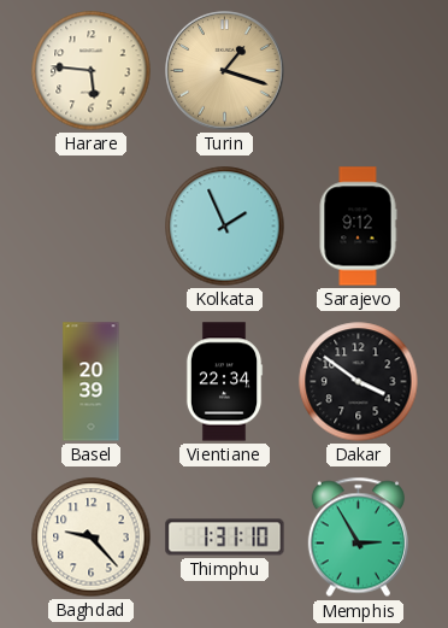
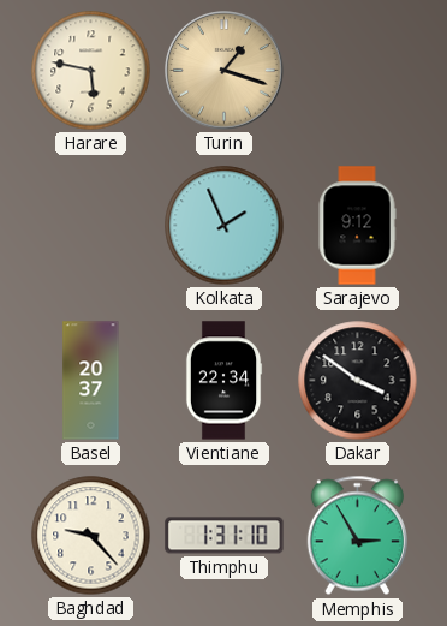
Harare: 5:46 -> 5:47
Basel: 20:39 -> 20:37
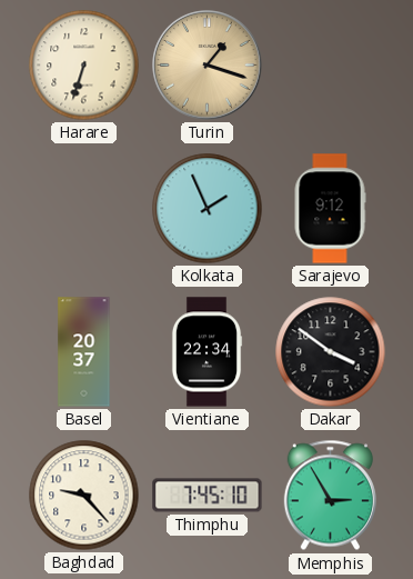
Harare: 5:47 -> 6:33
Thimphu: 1:31 -> 7:45
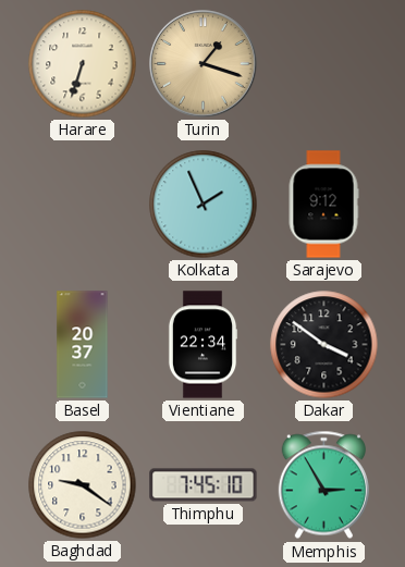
Baghdad: 9:23 -> 9:21
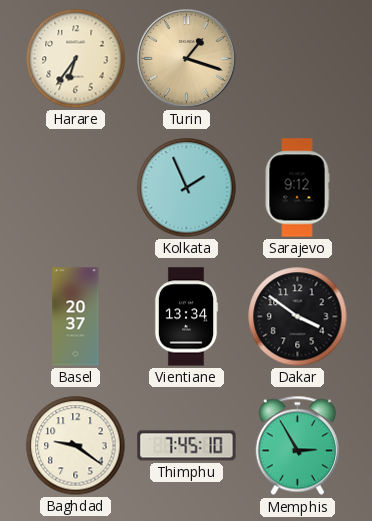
Harare: 6:33 -> 6:36
Vientiane: 22:34 -> 13:34
